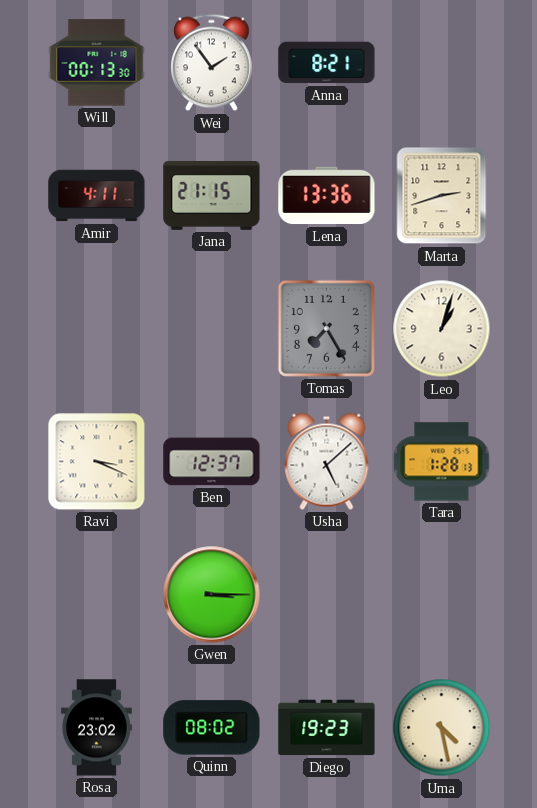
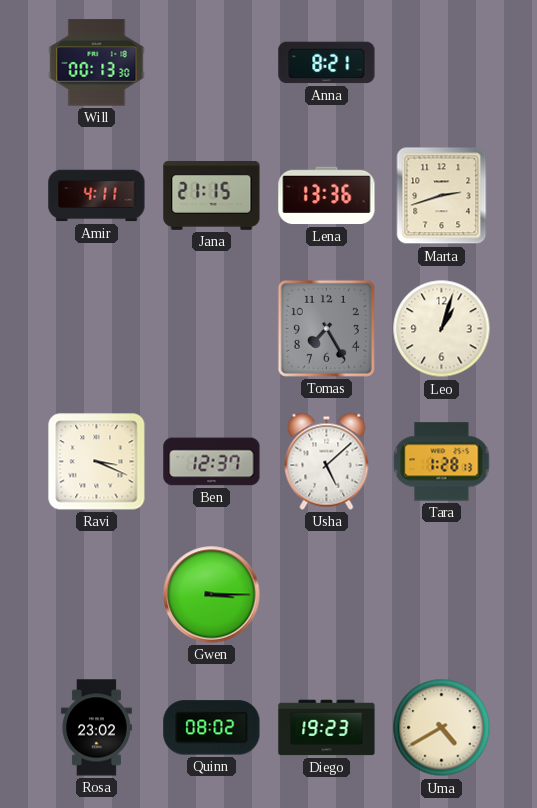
Wei: 1:54 -> none
Uma: 4:28 -> 4:40
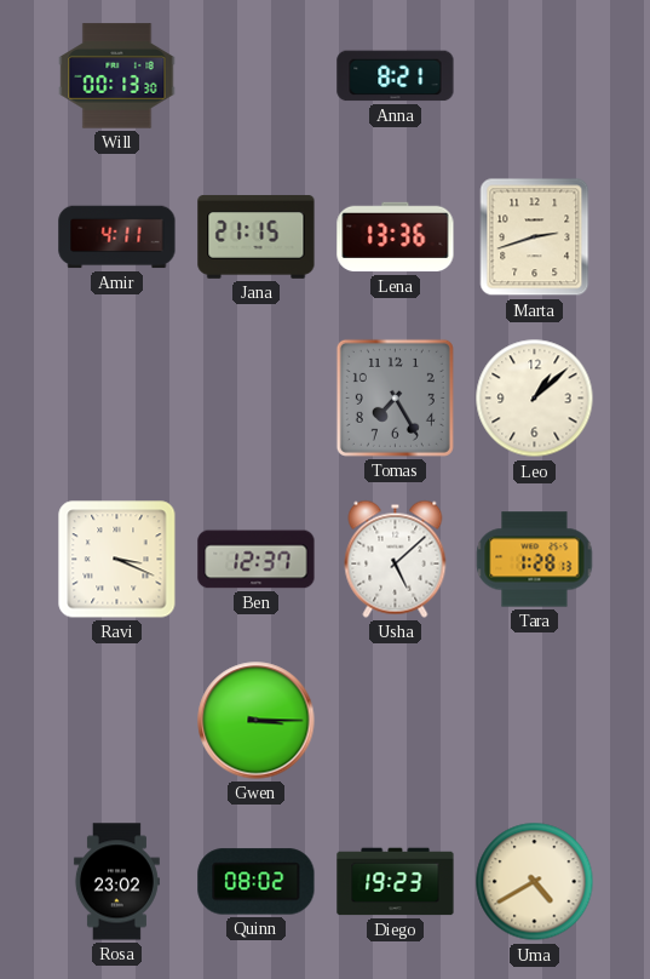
Leo: 1:03 -> 1:08
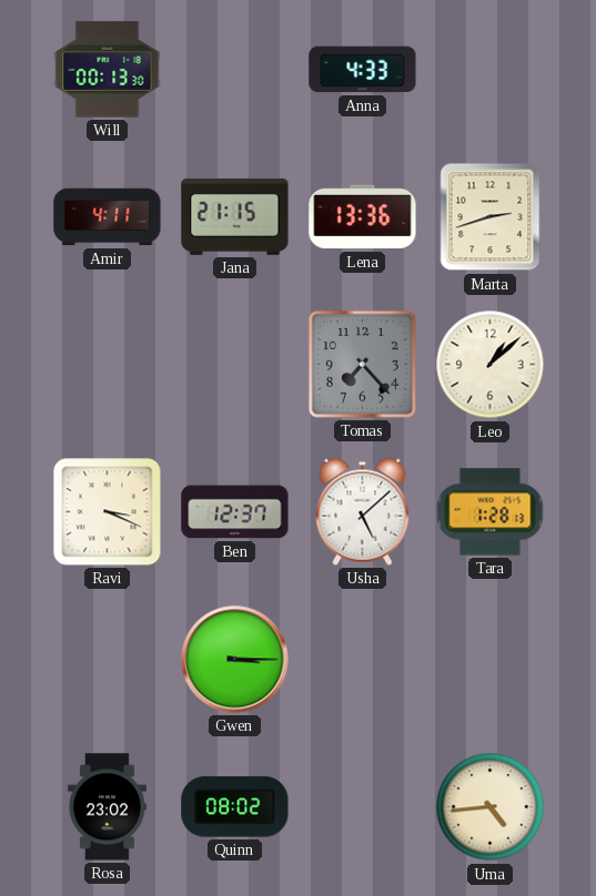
Anna: 8:21 -> 4:33
Tomas: 7:25 -> 7:23
Diego: 19:23 -> none
Uma: 4:40 -> 4:44
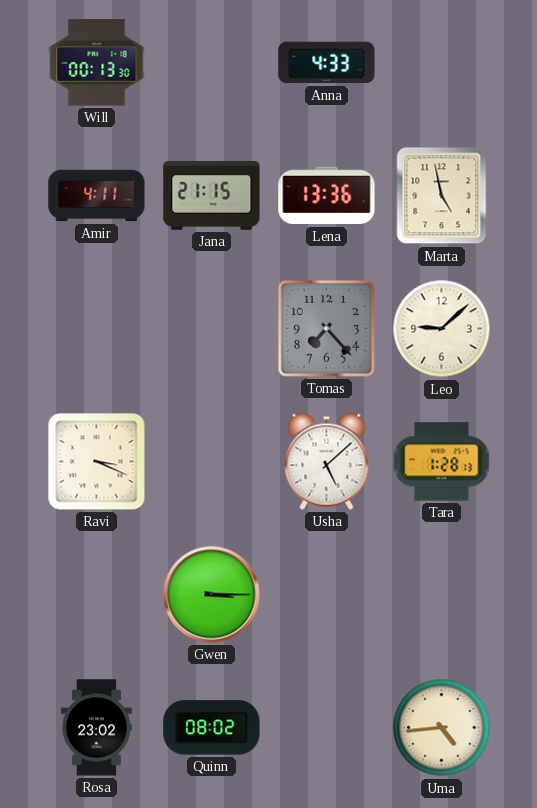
Marta: 2:42 -> 4:58
Leo: 1:08 -> 9:08
Ben: 12:37 -> none
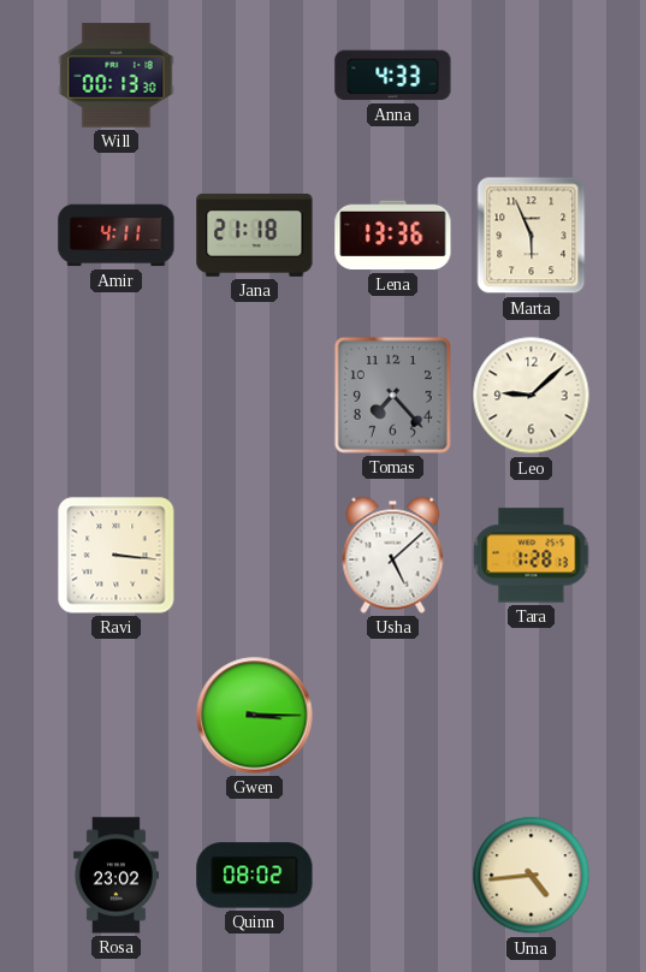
Jana: 21:15 -> 21:18
Marta: 4:58 -> 5:56
Ravi: 3:19 -> 3:16
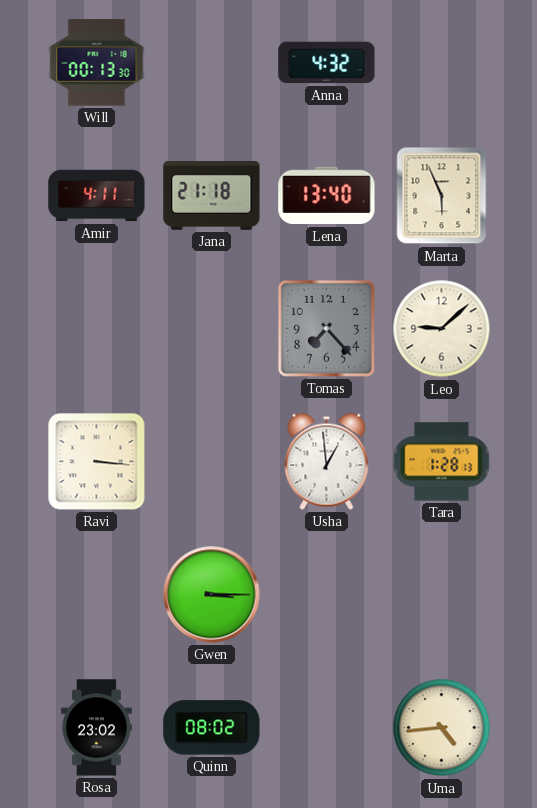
Anna: 4:33 -> 4:32
Lena: 13:36 -> 13:40
Usha: 5:08 -> 12:59
